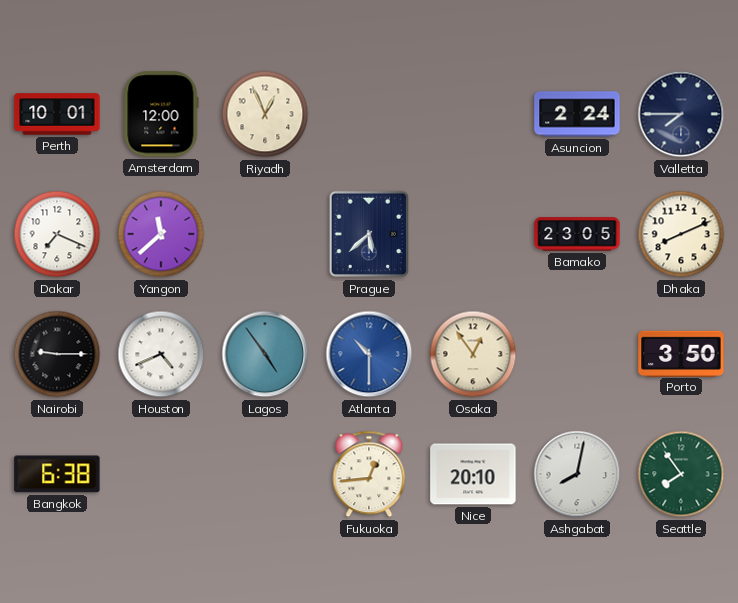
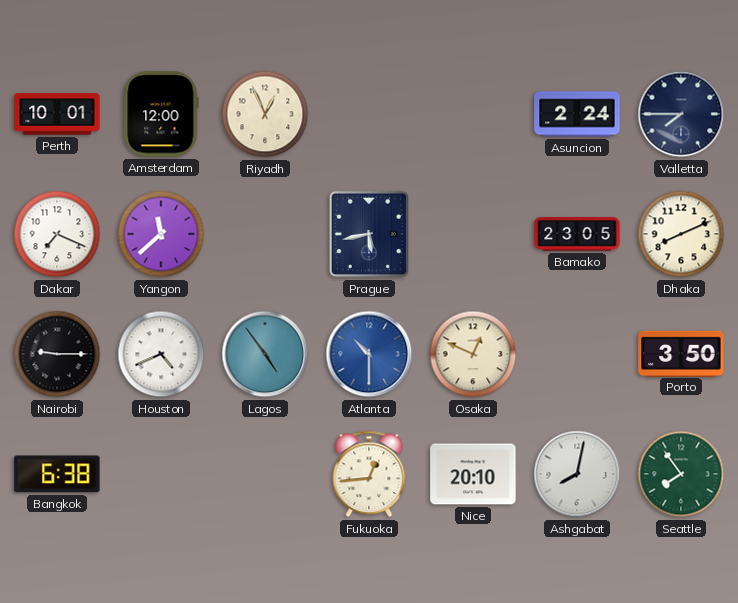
Prague: 5:38 -> 5:43
Osaka: 12:54 -> 12:49
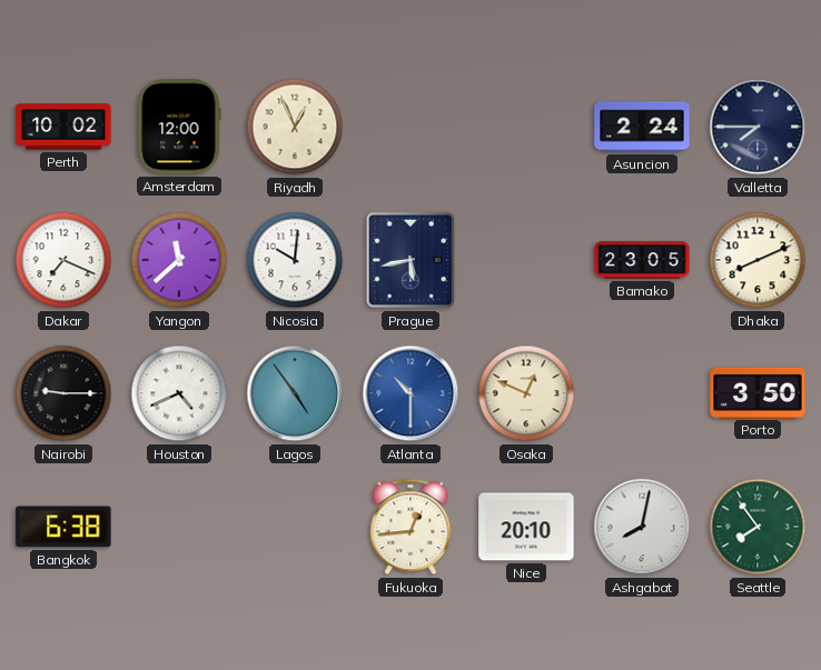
Perth: 10:01 -> 10:02
Nicosia: none -> 10:01
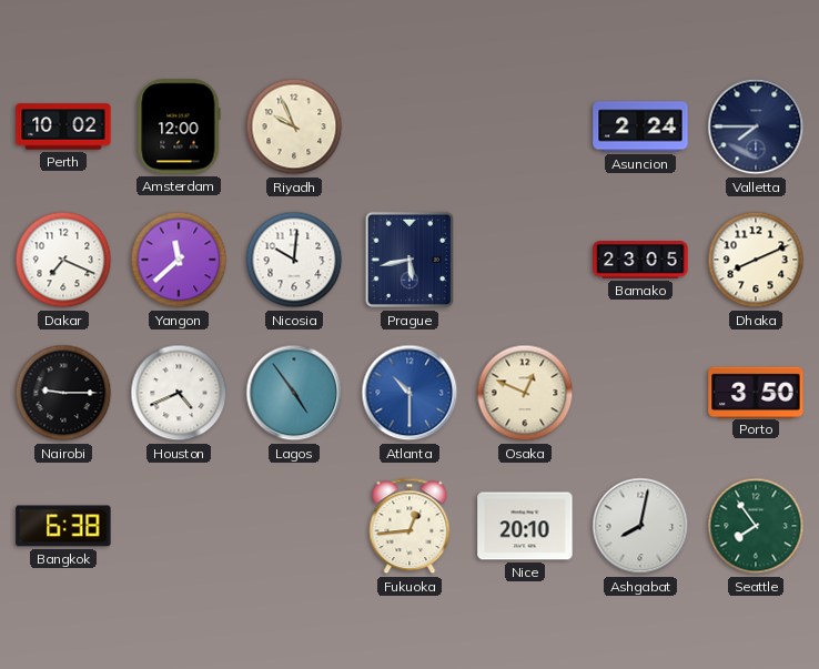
Riyadh: 12:56 -> 9:56
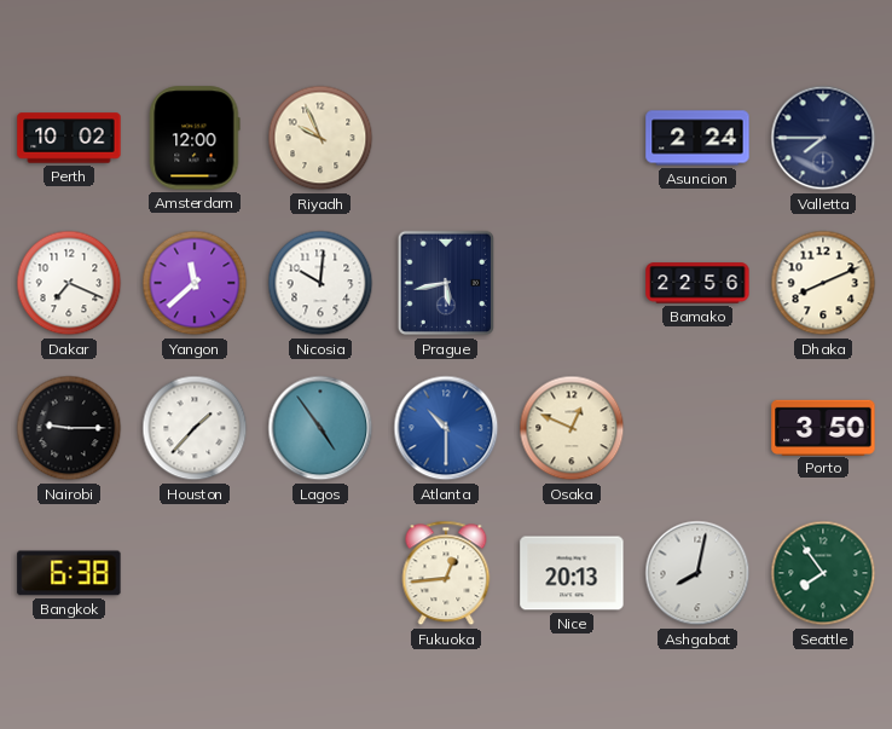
Bamako: 23:05 -> 22:56
Houston: 4:41 -> 1:37
Nice: 20:10 -> 20:13
